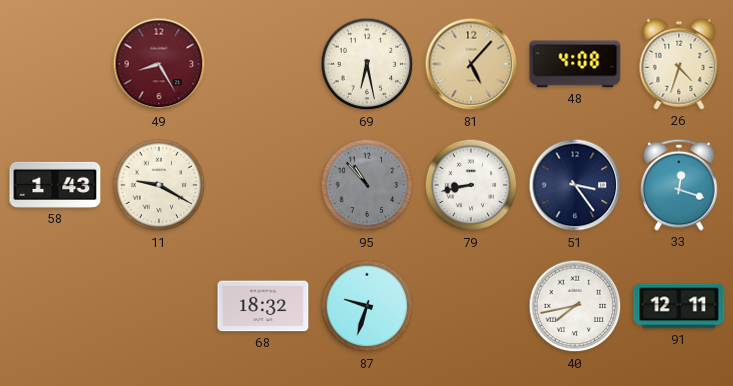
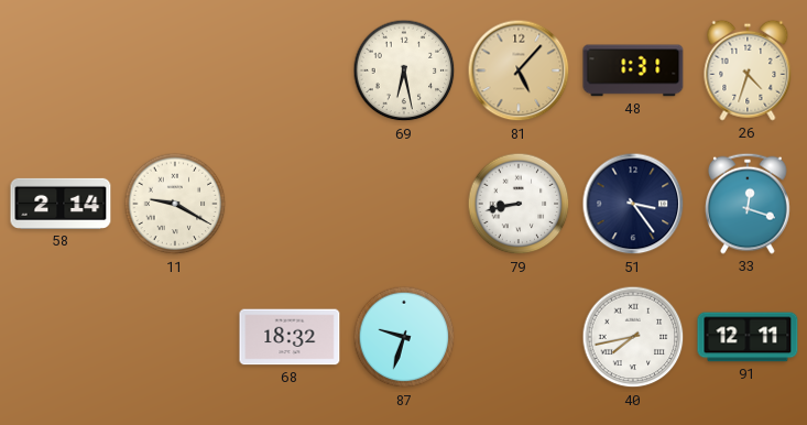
49: 8:25 -> none
48: 4:08 -> 1:31
58: 1:43 -> 2:14
95: 10:53 -> none
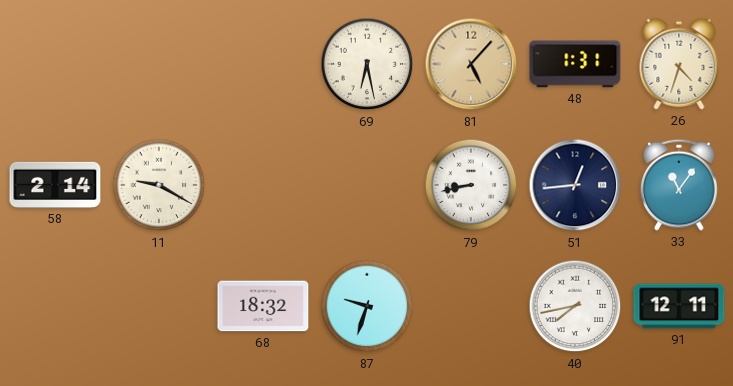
51: 3:24 -> 12:44
33: 12:18 -> 11:06
